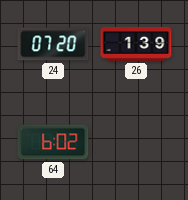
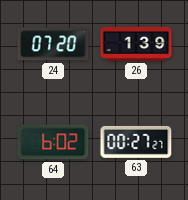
63: none -> 00:27
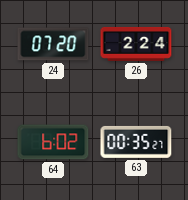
26: 1:39 -> 2:24
63: 00:27 -> 00:35
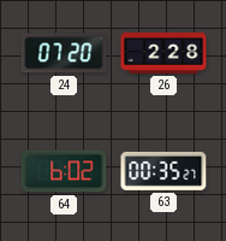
26: 2:24 -> 2:28
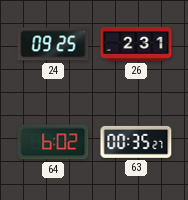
24: 07:20 -> 09:25
26: 2:28 -> 2:31
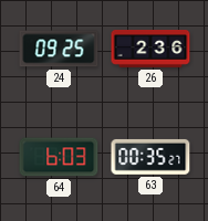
26: 2:31 -> 2:36
64: 6:02 -> 6:03
